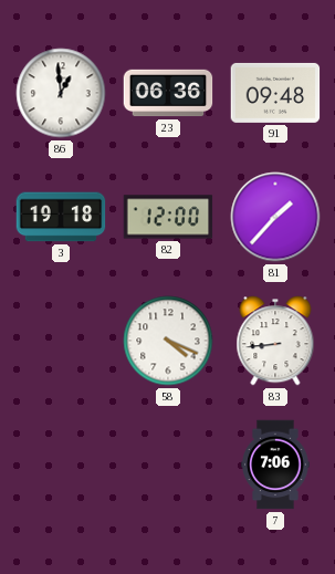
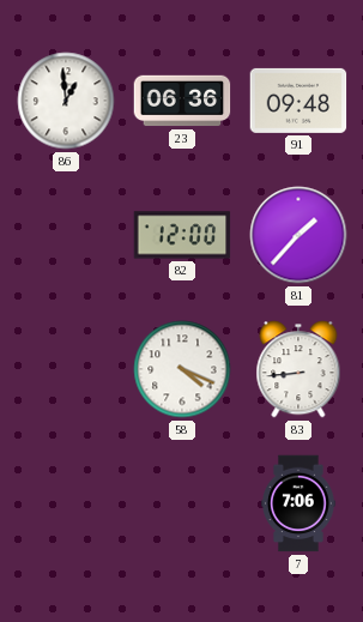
3: 19:18 -> none
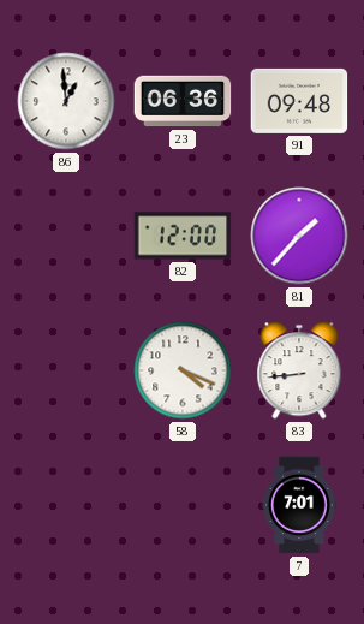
7: 7:06 -> 7:01
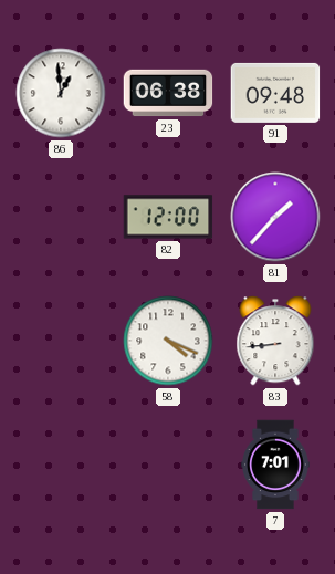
23: 06:36 -> 06:38
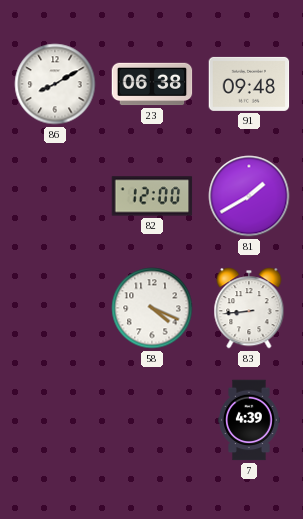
86: 12:59 -> 8:10
81: 1:37 -> 1:40
7: 7:01 -> 4:39
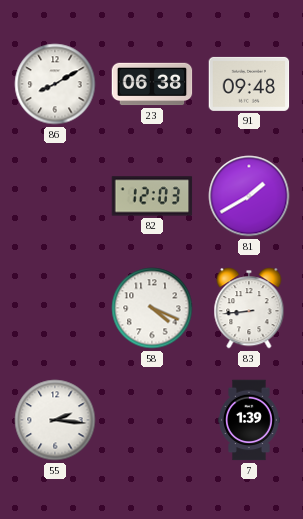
82: 12:00 -> 12:03
55: none -> 2:16
7: 4:39 -> 1:39
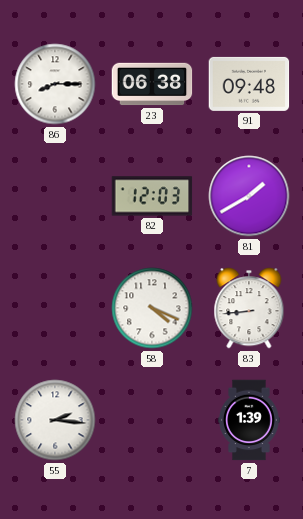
86: 8:10 -> 8:15
